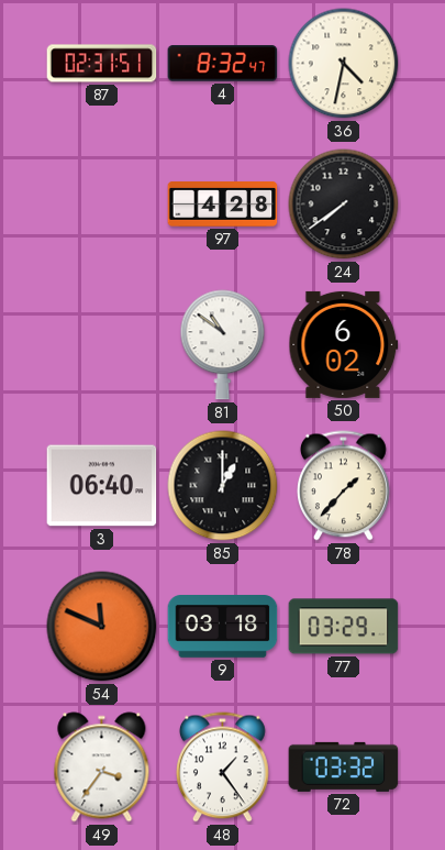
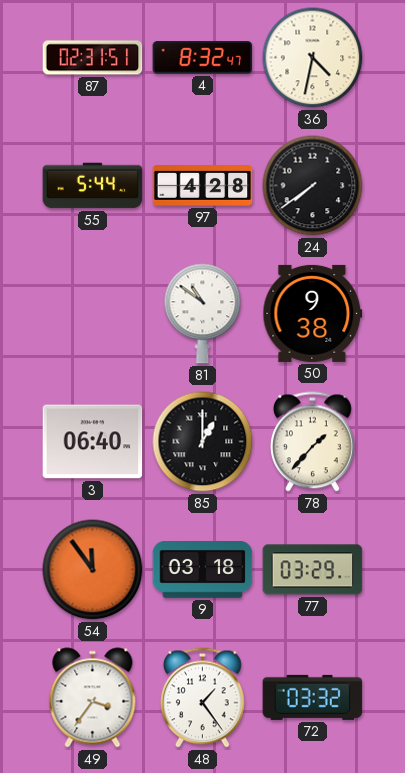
55: none -> 5:44
50: 6:02 -> 9:38
54: 11:49 -> 11:54
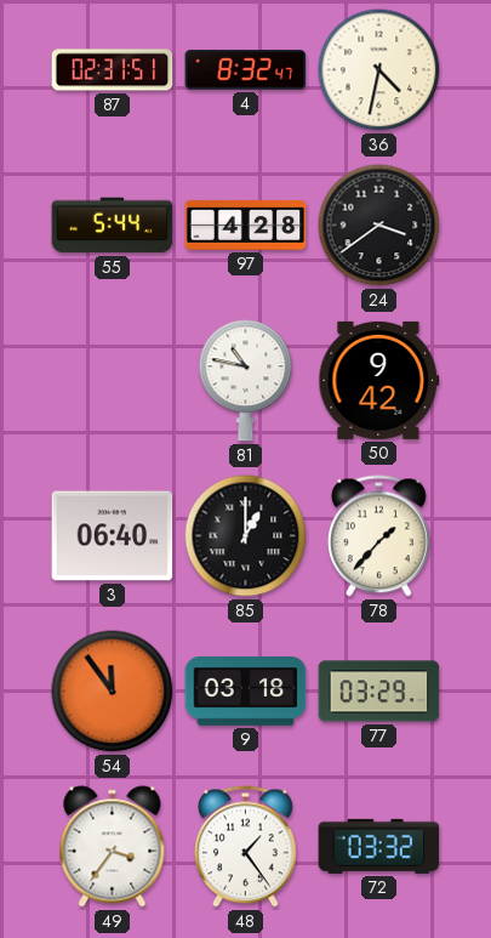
24: 7:39 -> 3:39
81: 10:51 -> 10:47
50: 9:38 -> 9:42
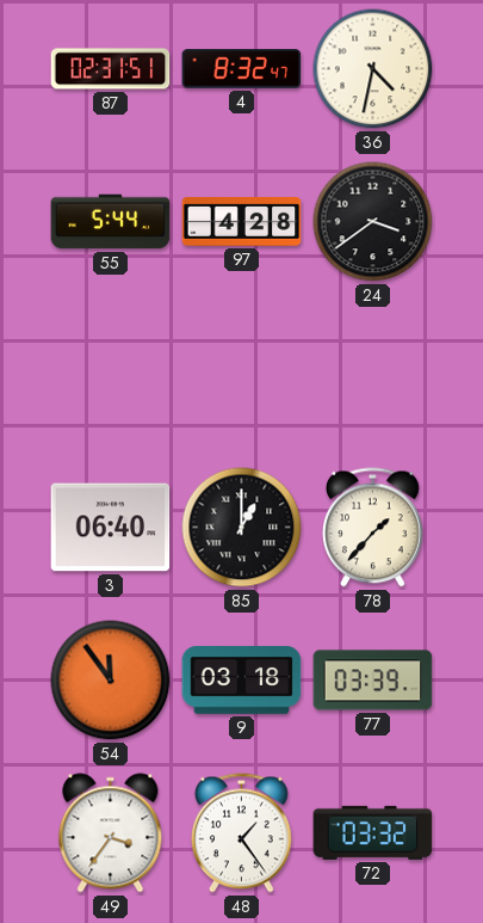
81: 10:47 -> none
50: 9:42 -> none
77: 03:29 -> 03:39
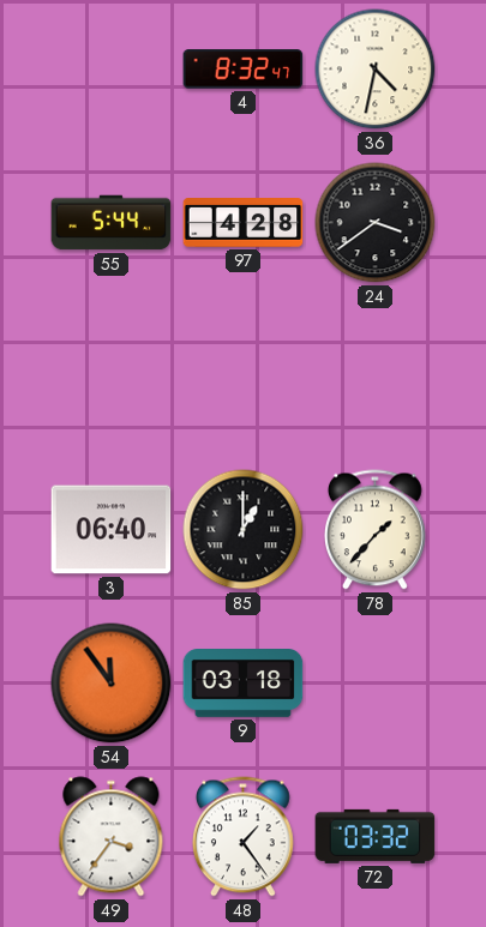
87: 02:31 -> none
77: 03:39 -> none
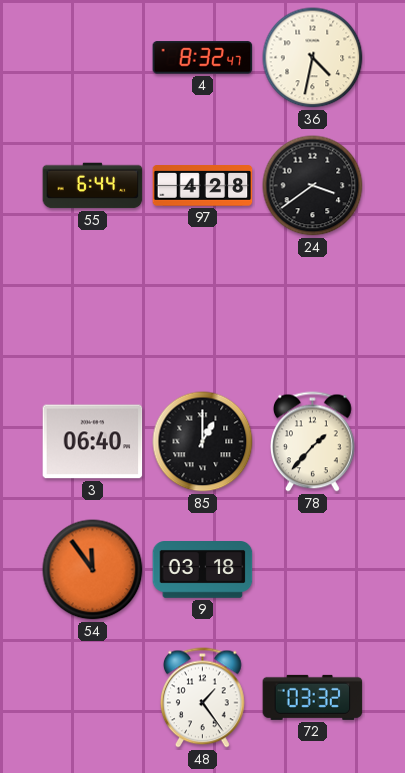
55: 5:44 -> 6:44
49: 3:36 -> none
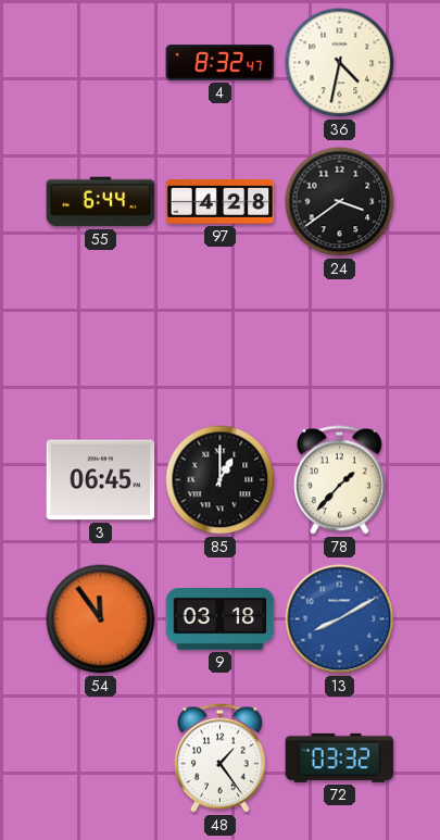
3: 06:40 -> 06:45
13: none -> 8:10
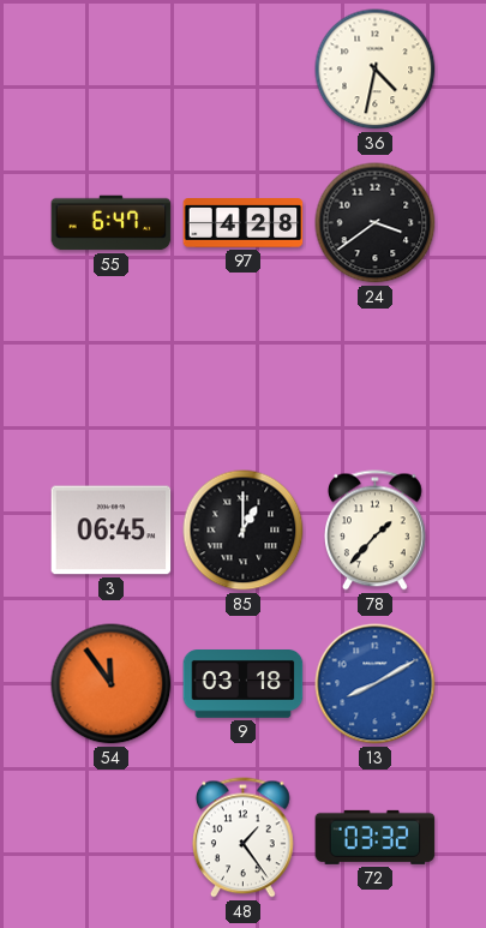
4: 8:32 -> none
55: 6:44 -> 6:47
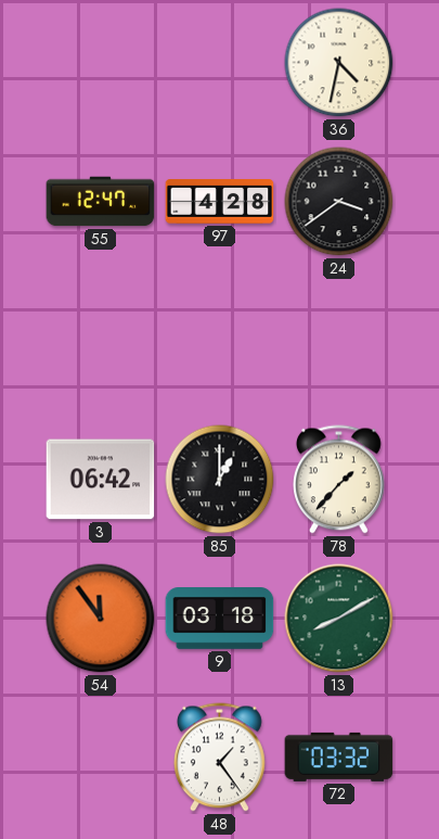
55: 6:47 -> 12:47
3: 06:45 -> 06:42
13 dial: blue -> green
